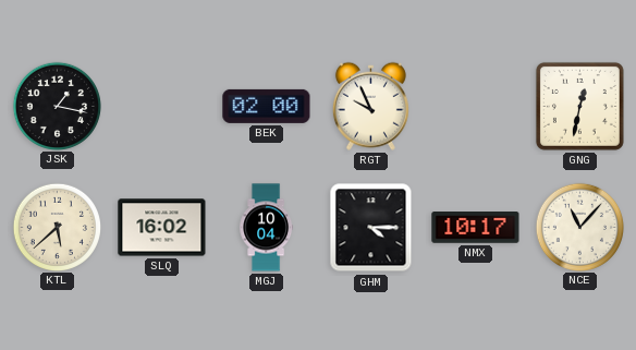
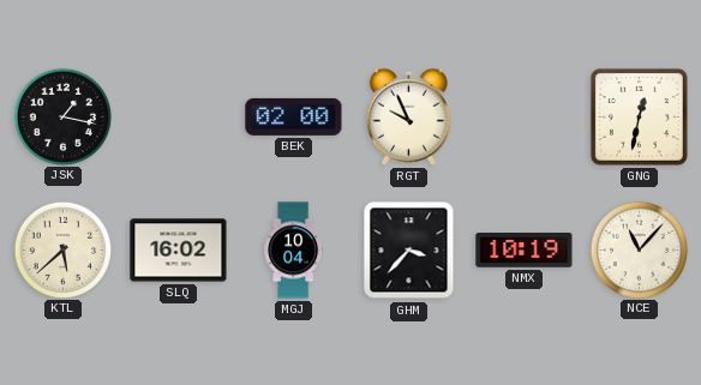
GHM: 4:15 -> 3:37
NMX: 10:17 -> 10:19
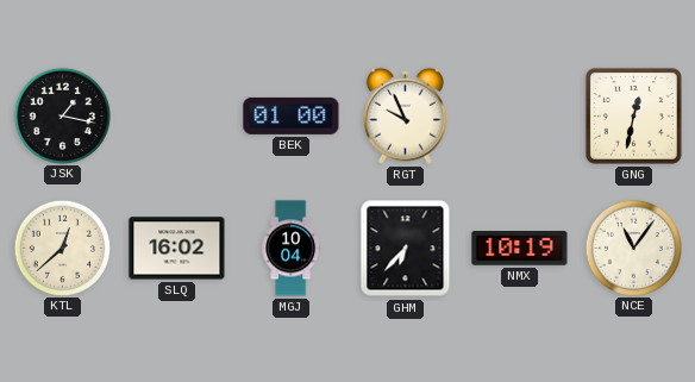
BEK: 02:00 -> 01:00
KTL: 5:38 -> 12:38
GHM: 3:37 -> 6:37
NCE: 11:07 -> 11:06
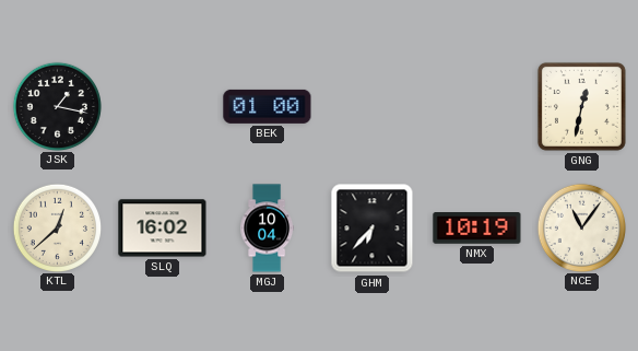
RGT: 9:56 -> none
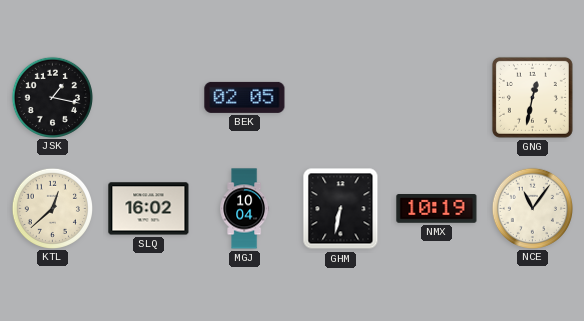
BEK: 01:00 -> 02:05
GHM: 6:37 -> 6:32
